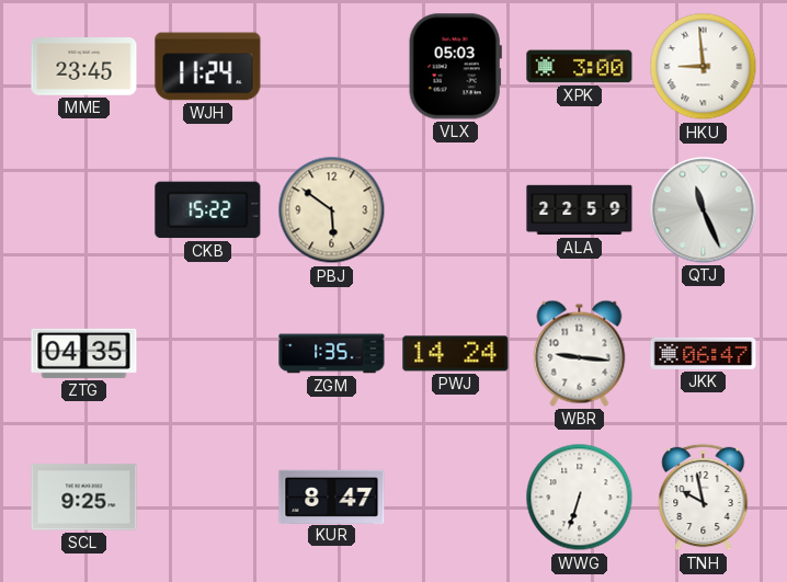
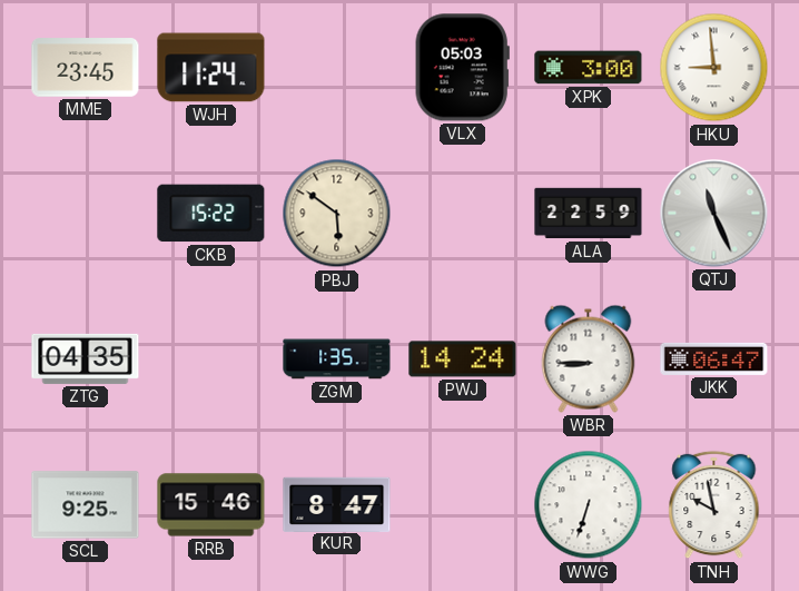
WBR: 9:16 -> 8:45
RRB: none -> 15:46
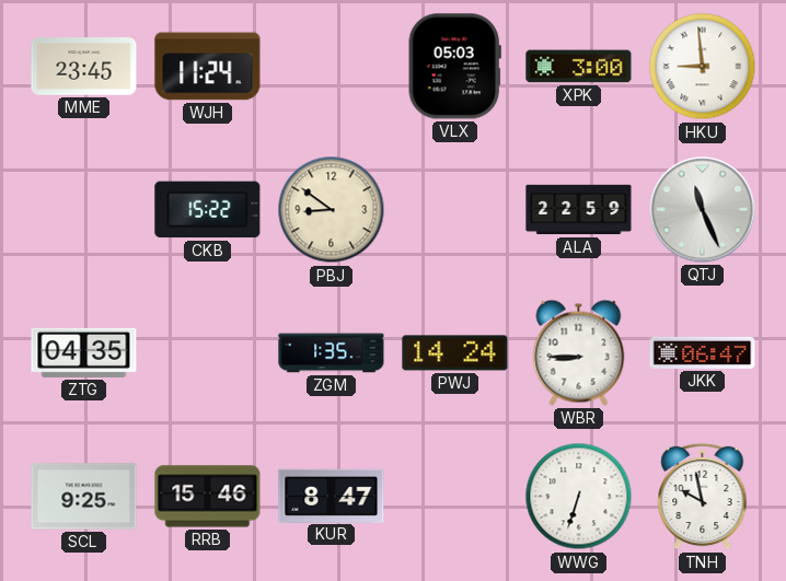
PBJ: 5:51 -> 8:51
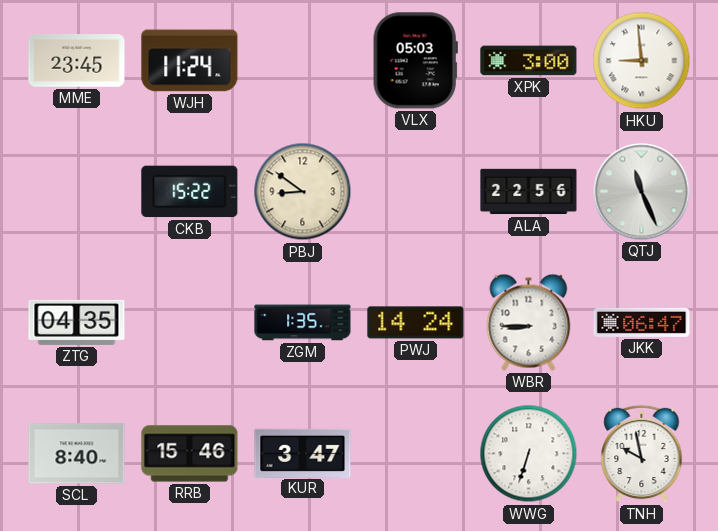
ALA: 22:59 -> 22:56
SCL: 9:25 -> 8:40
KUR: 8:47 -> 3:47
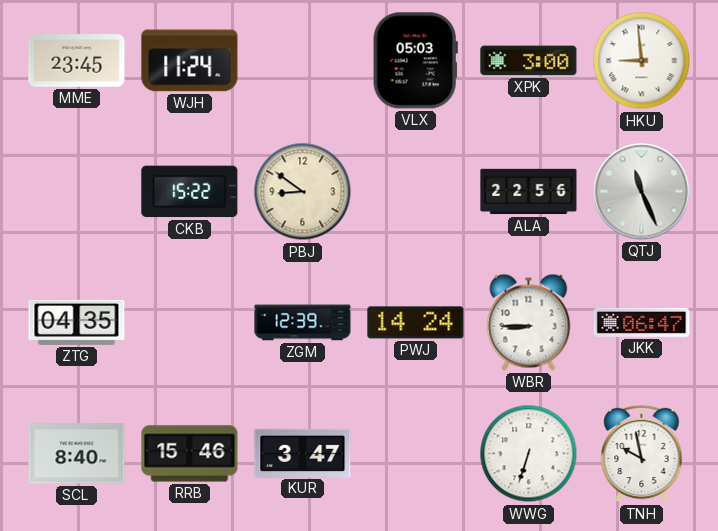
ZGM: 1:35 -> 12:39
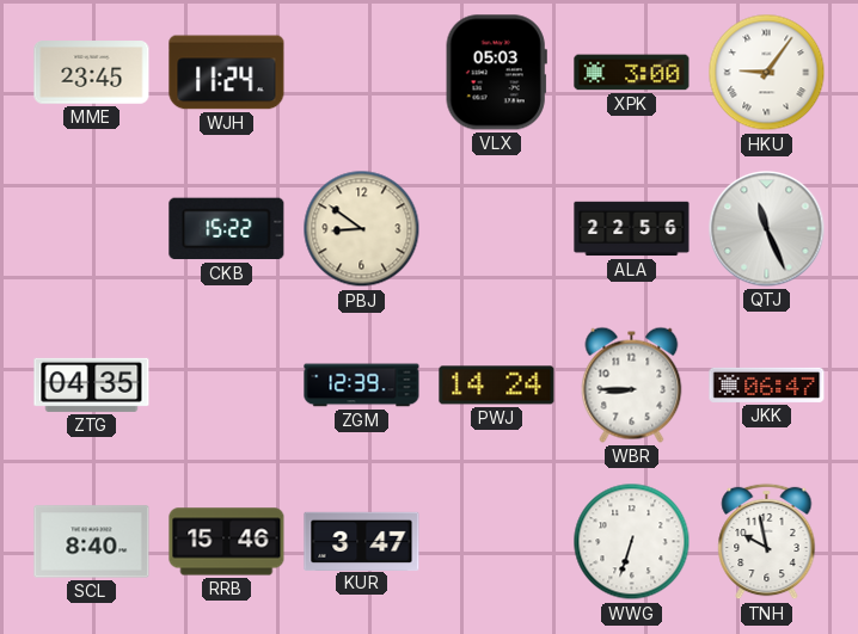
HKU: 8:59 -> 9:06
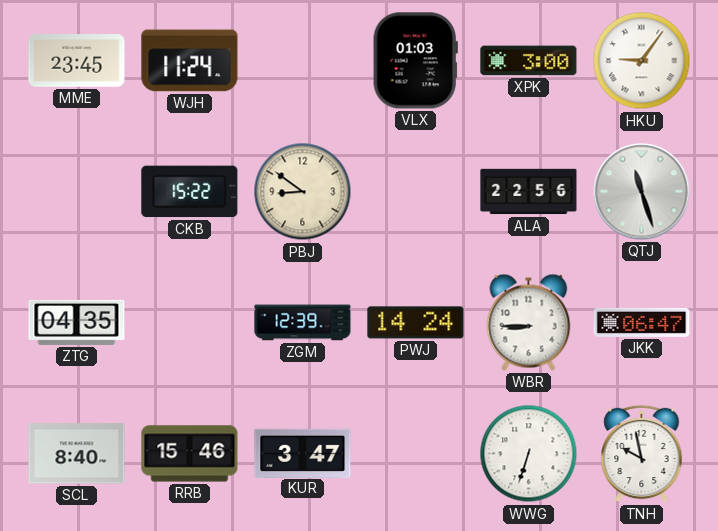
VLX: 05:03 -> 01:03
QTJ: 11:26 -> 11:27
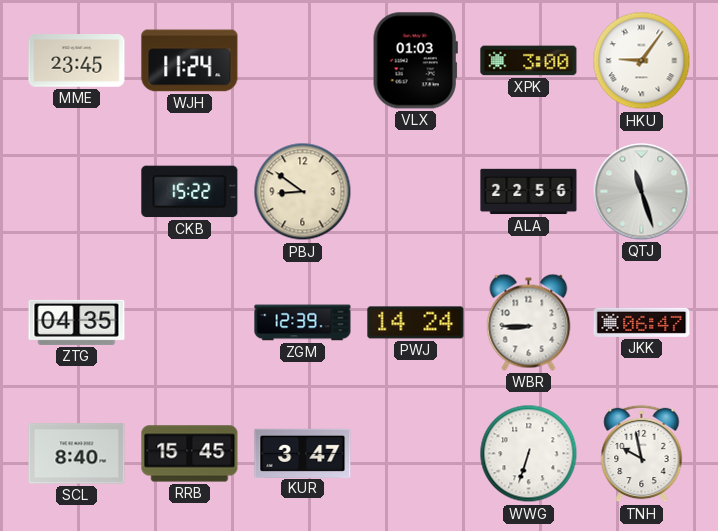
RRB: 15:46 -> 15:45
